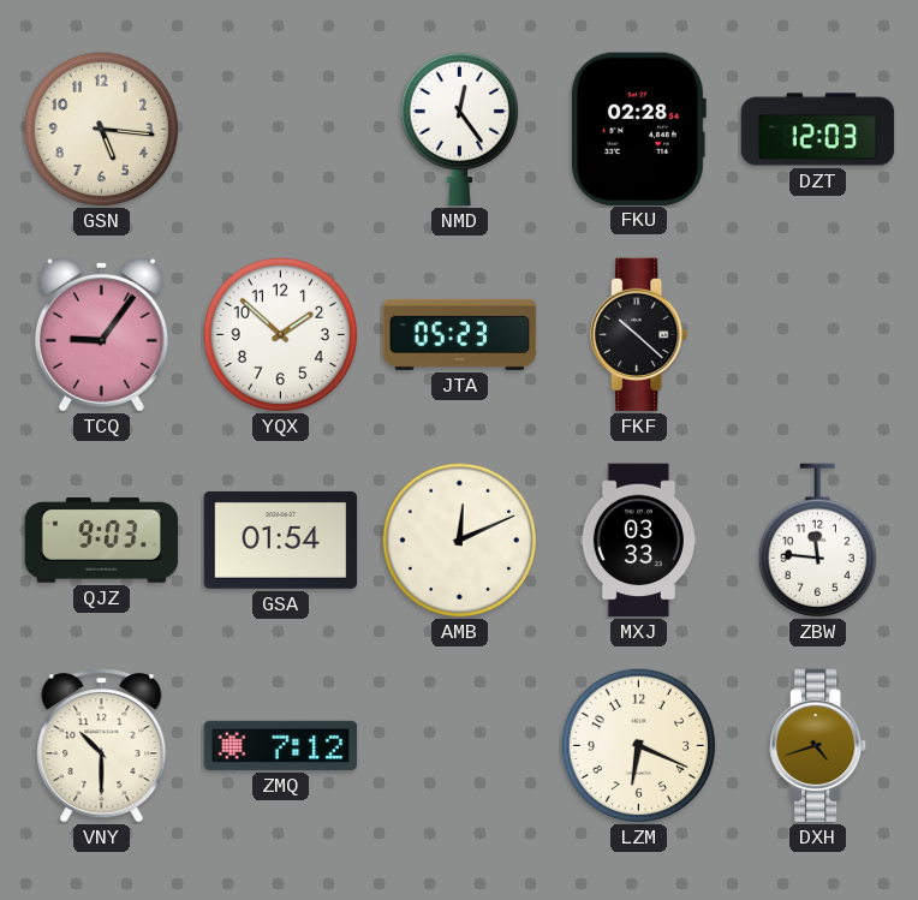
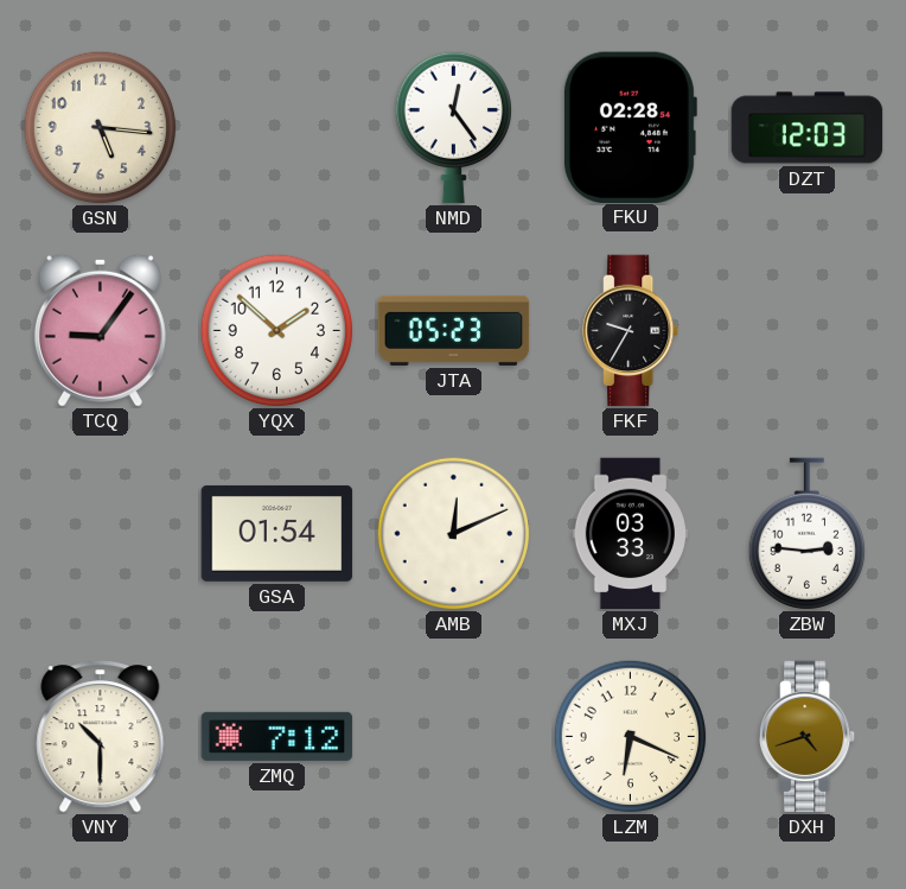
FKF: 10:22 -> 9:35
QJZ: 9:03 -> none
ZBW: 11:46 -> 2:46
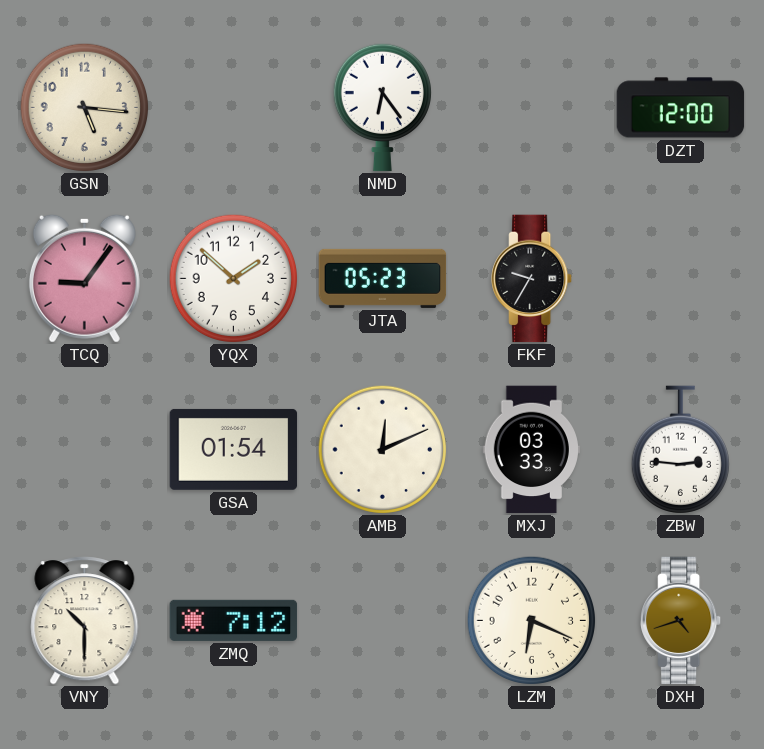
NMD: 12:24 -> 6:24
FKU: 02:28 -> none
DZT: 12:03 -> 12:00
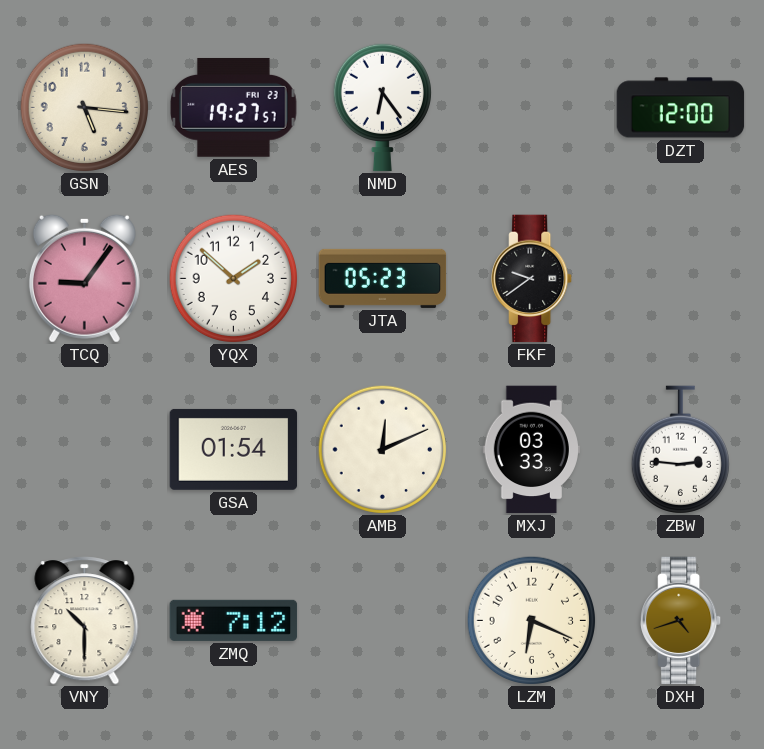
AES: none -> 19:27
FKF: 9:35 -> 9:39
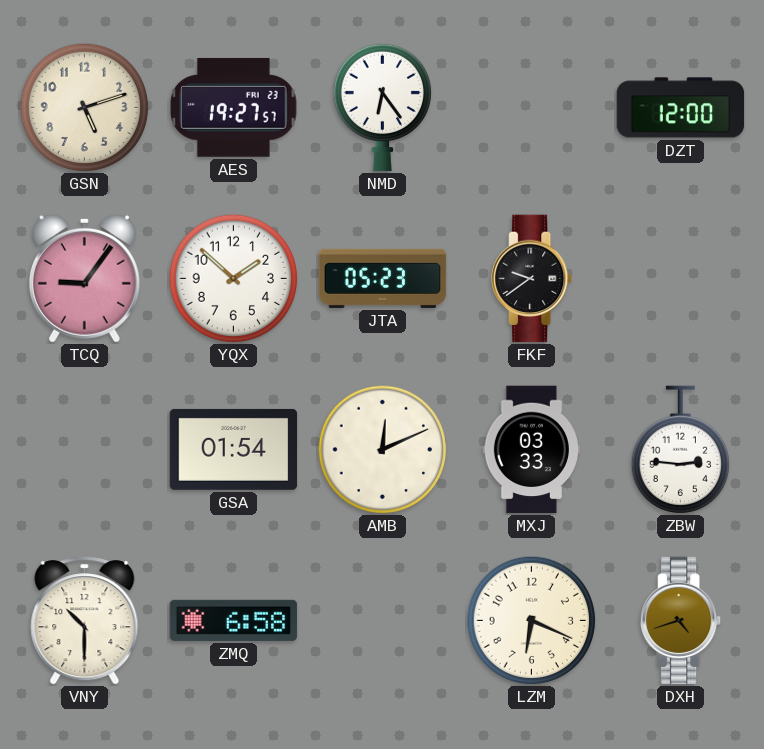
GSN: 5:16 -> 5:12
ZMQ: 7:12 -> 6:58
